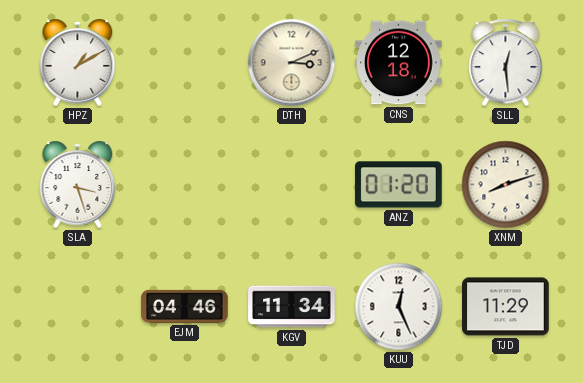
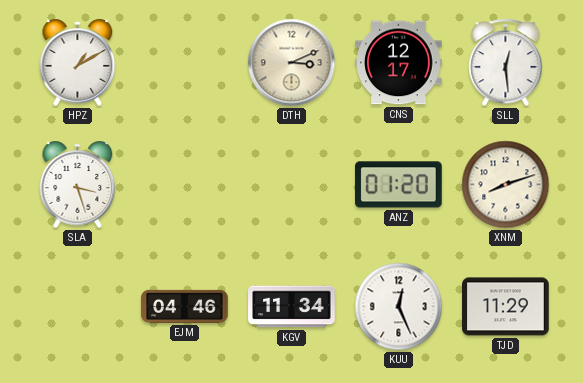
CNS: 12:18 -> 12:17
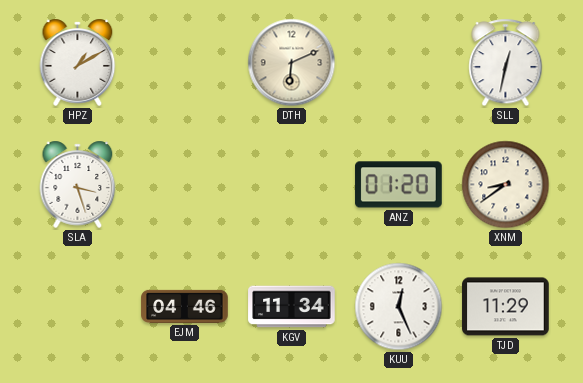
DTH: 3:11 -> 6:11
CNS: 12:17 -> none
SLL: 12:29 -> 12:32
XNM: 8:12 -> 8:39
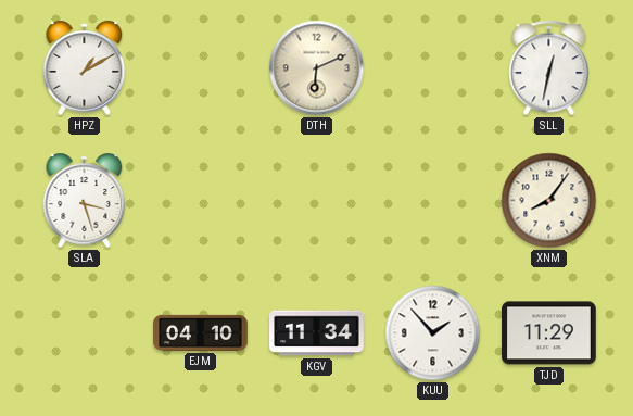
ANZ: 01:20 -> none
XNM: 8:39 -> 8:06
EJM: 04:46 -> 04:10
KUU: 12:26 -> 1:53
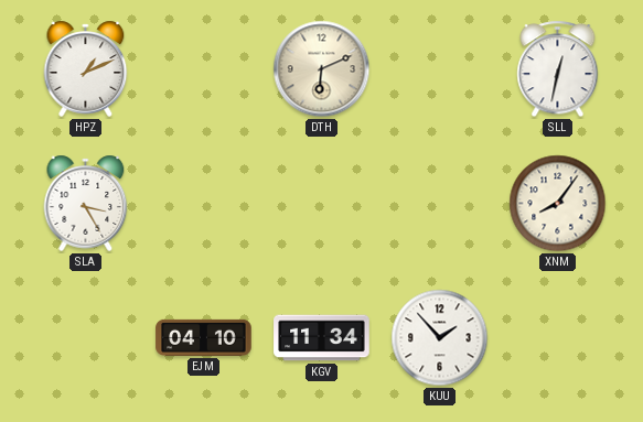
HPZ: 1:10 -> 1:11
SLA: 3:27 -> 3:25
TJD: 11:29 -> none
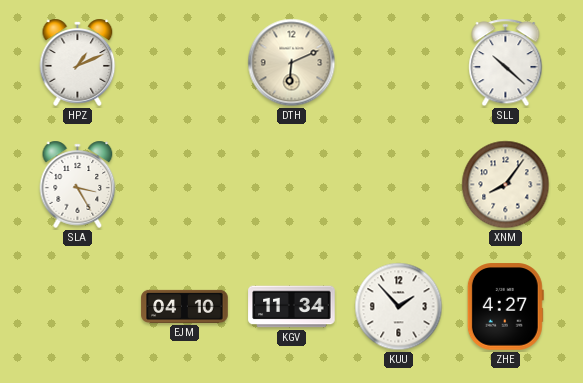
SLL: 12:32 -> 10:22
ZHE: none -> 4:27
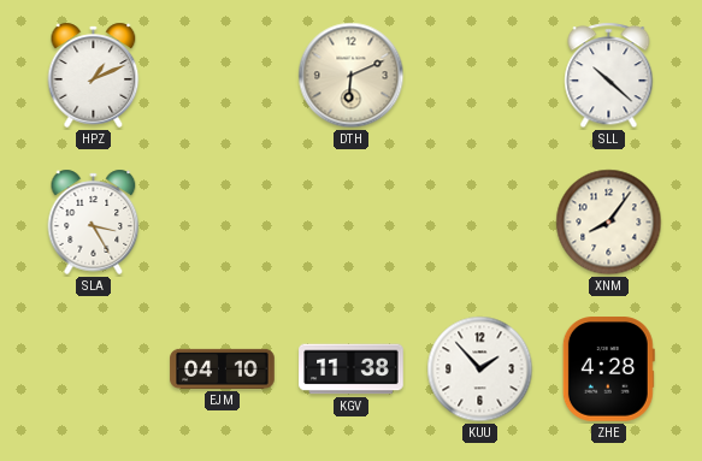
KGV: 11:34 -> 11:38
ZHE: 4:27 -> 4:28
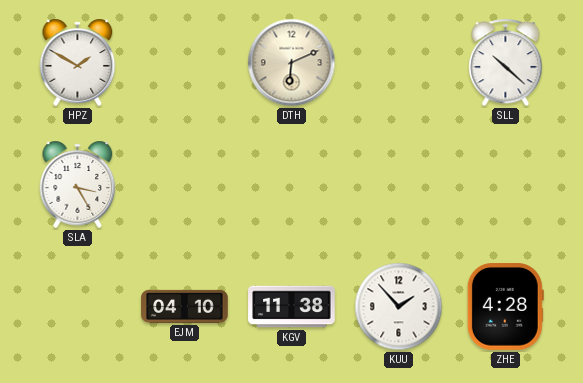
HPZ: 1:11 -> 1:50
XNM: 8:06 -> none
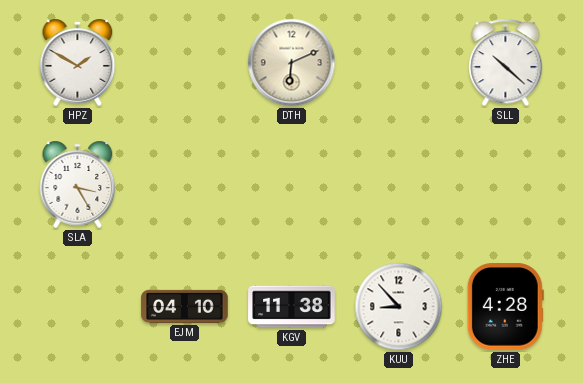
KUU: 1:53 -> 8:53
